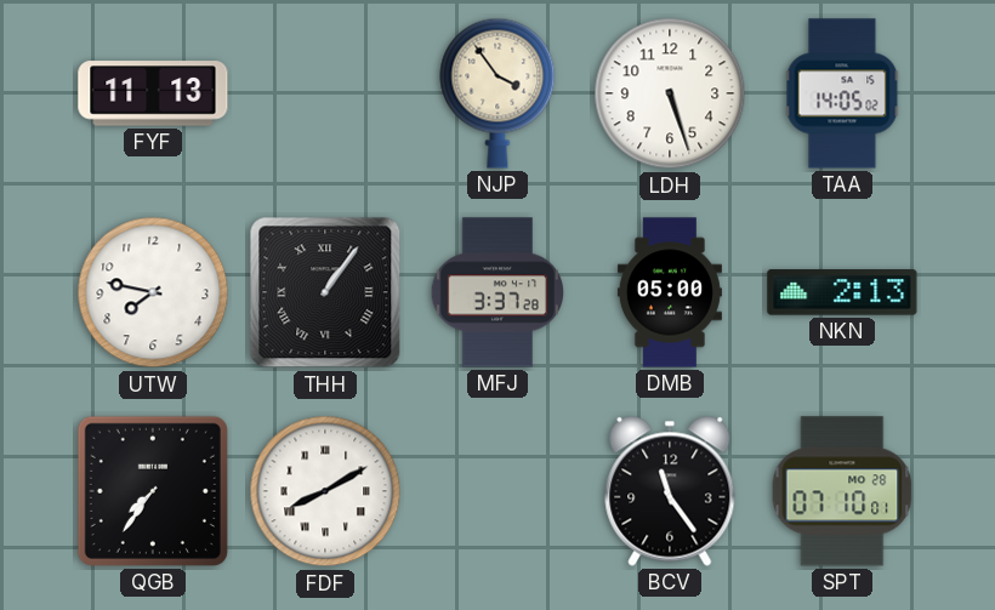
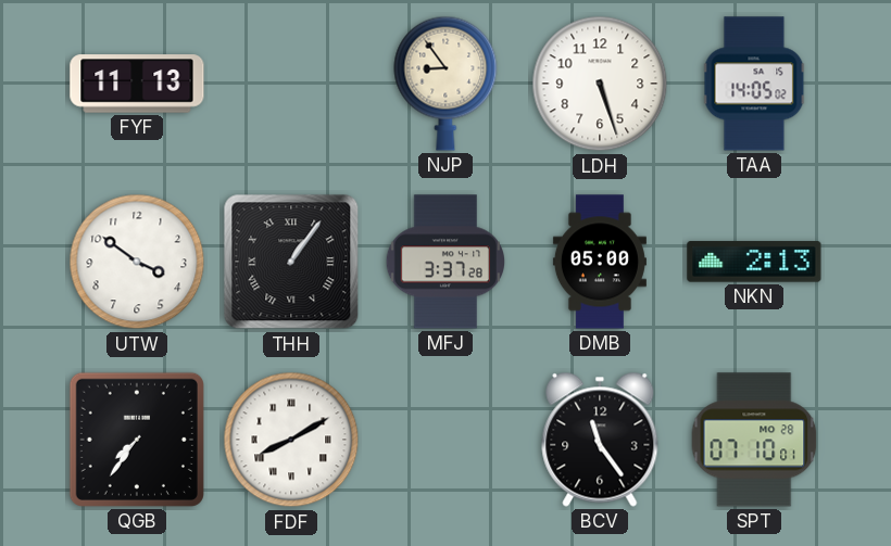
NJP: 3:54 -> 8:54
UTW: 7:47 -> 3:51
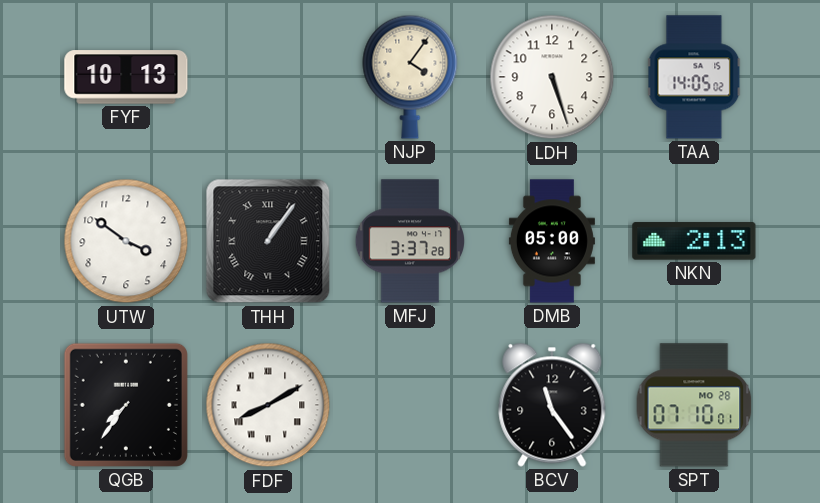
FYF: 11:13 -> 10:13
NJP: 8:54 -> 4:06
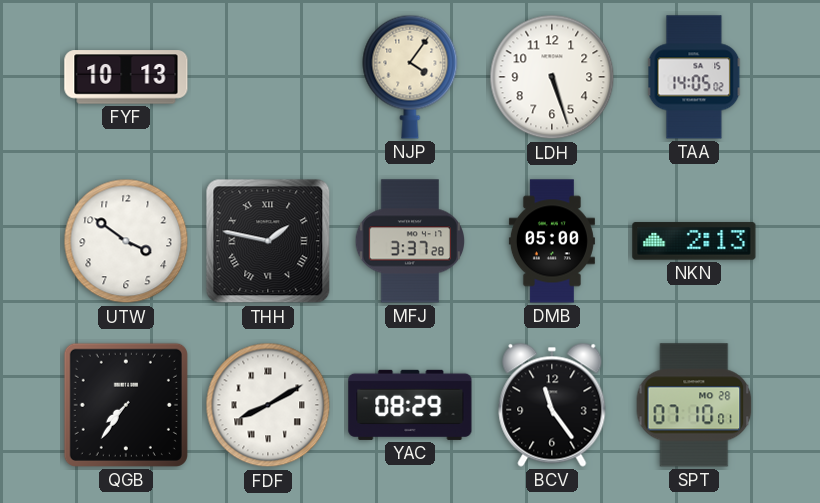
THH: 1:06 -> 1:47
YAC: none -> 08:29
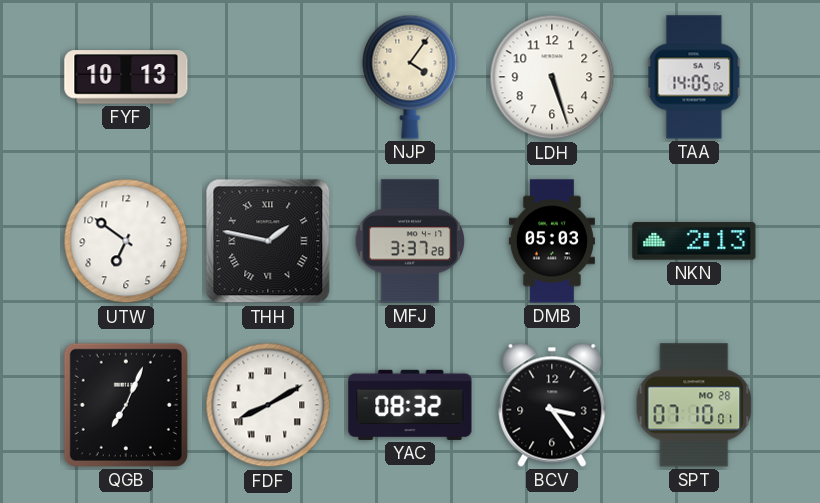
UTW: 3:51 -> 6:51
DMB: 05:00 -> 05:03
QGB: 7:36 -> 7:04
YAC: 08:29 -> 08:32
BCV: 11:24 -> 3:24
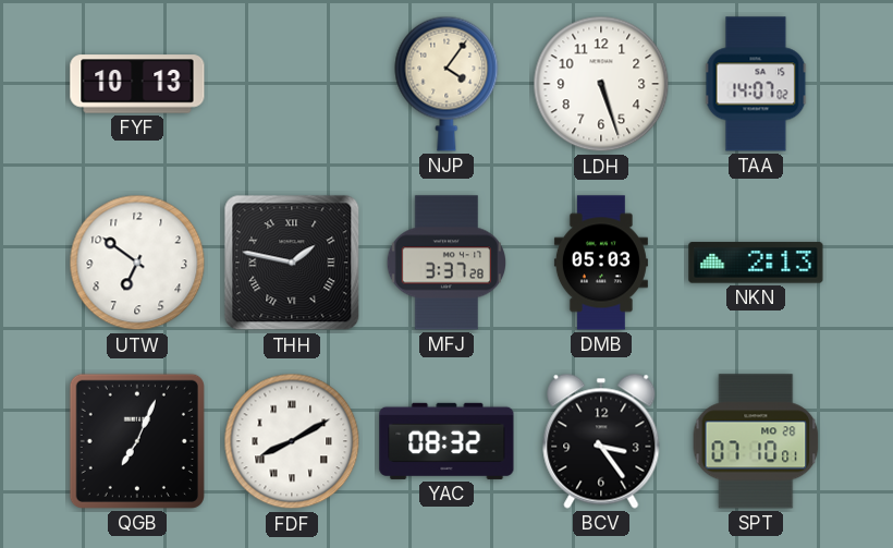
TAA: 14:05 -> 14:07
